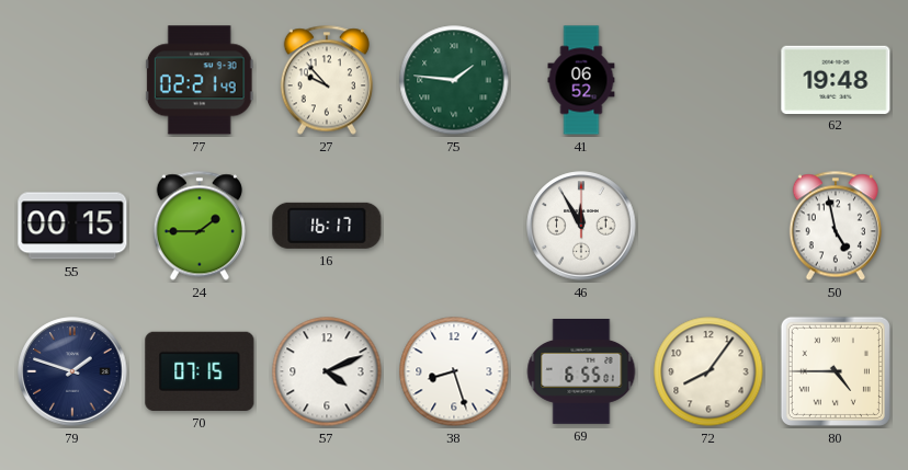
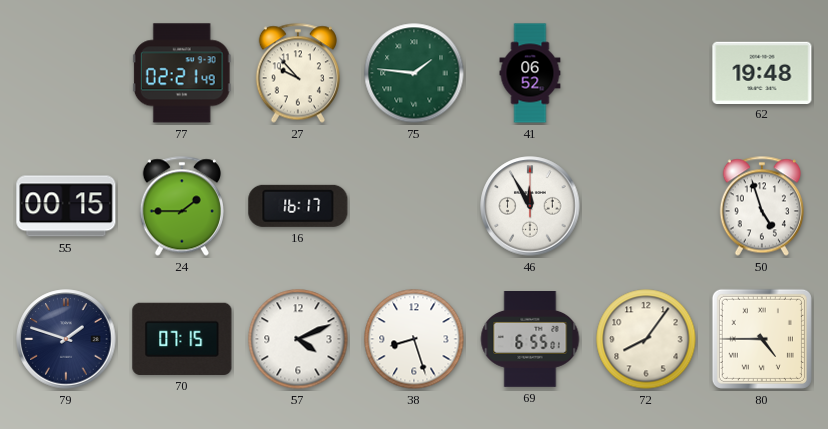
50: 4:58 -> 4:57
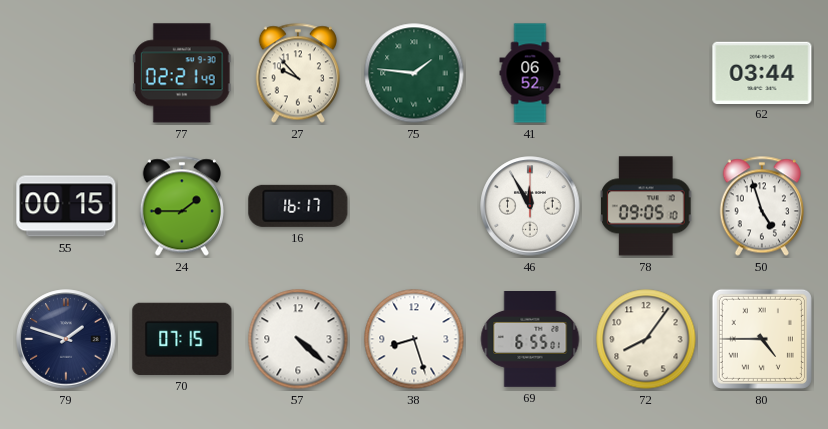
62: 19:48 -> 03:44
78: none -> 09:05
57: 4:11 -> 4:22
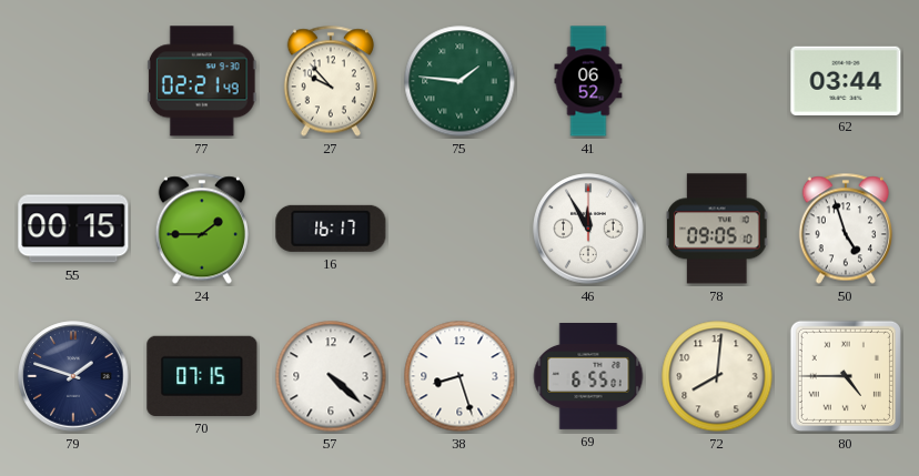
72: 8:06 -> 8:01
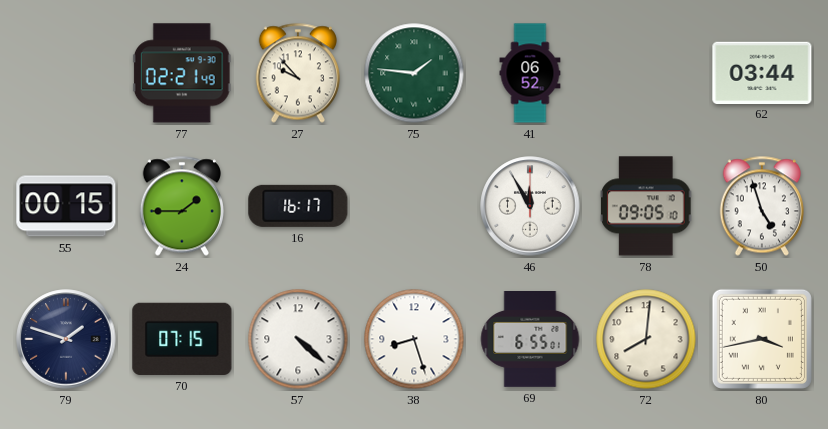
80: 4:45 -> 3:43
